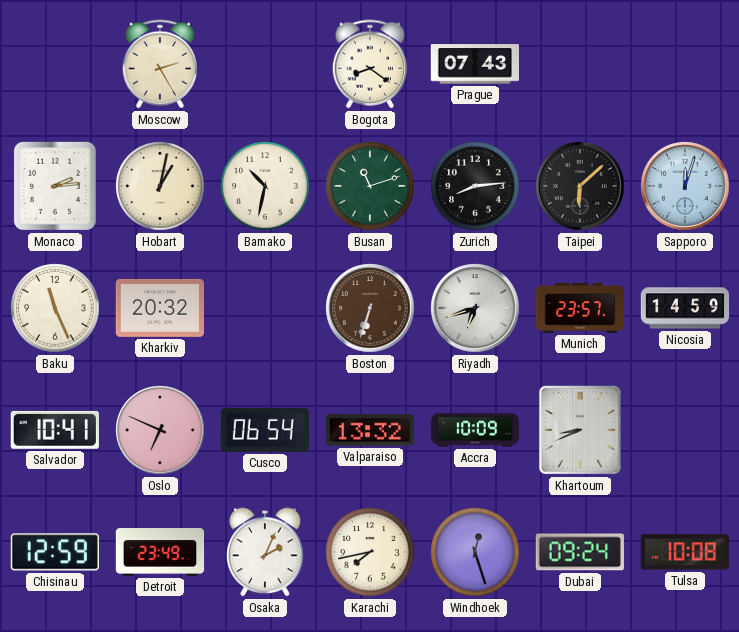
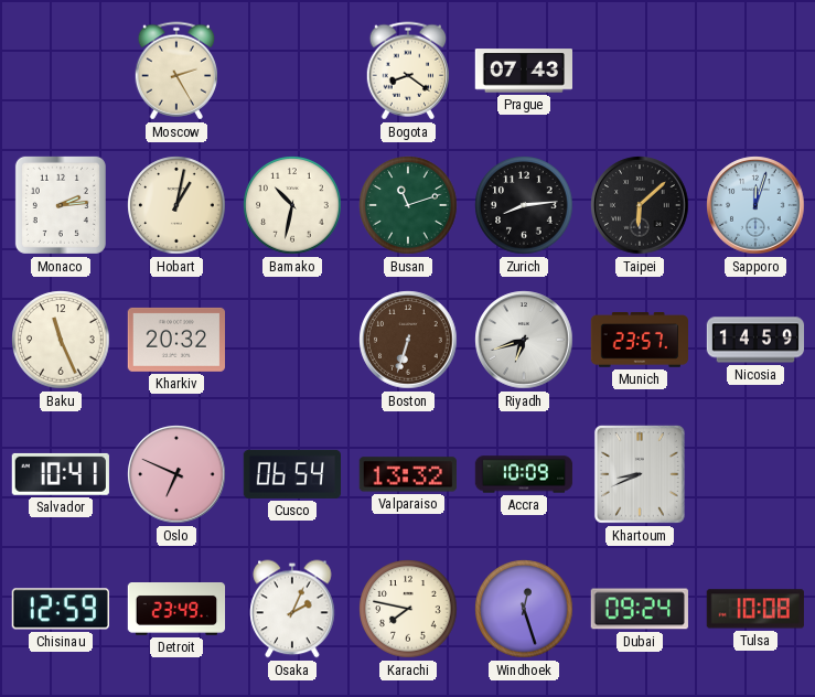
Karachi: 7:43 -> 7:47
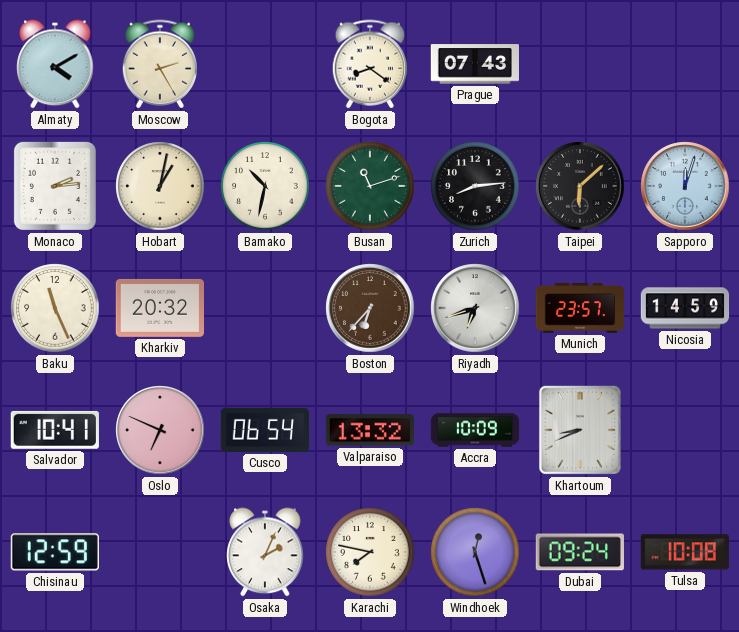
Almaty: none -> 4:10
Boston: 6:33 -> 6:37
Detroit: 23:49 -> none
